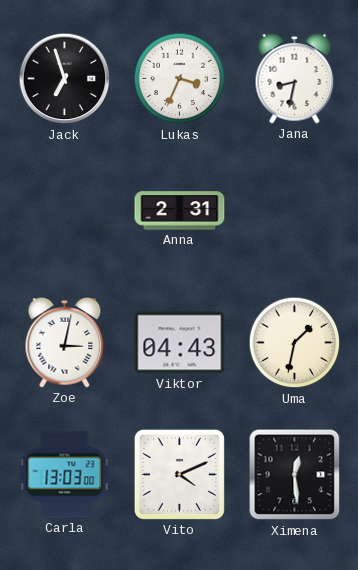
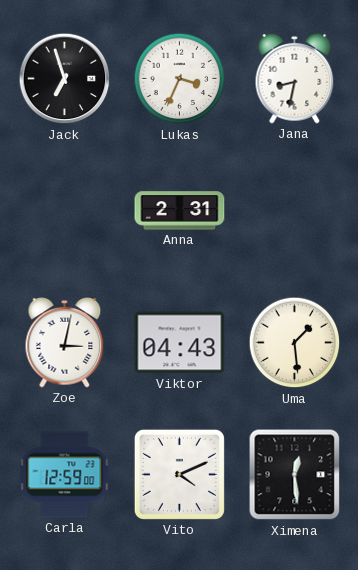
Uma: 1:32 -> 1:29
Carla: 13:03 -> 12:59
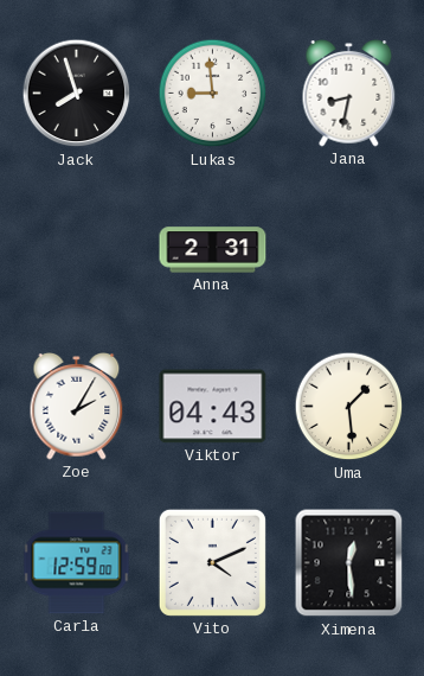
Jack: 6:57 -> 7:57
Lukas: 3:34 -> 8:59
Zoe: 3:02 -> 2:05
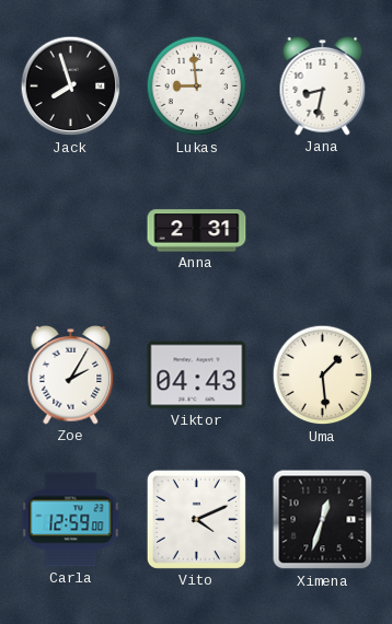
Ximena: 12:29 -> 12:33
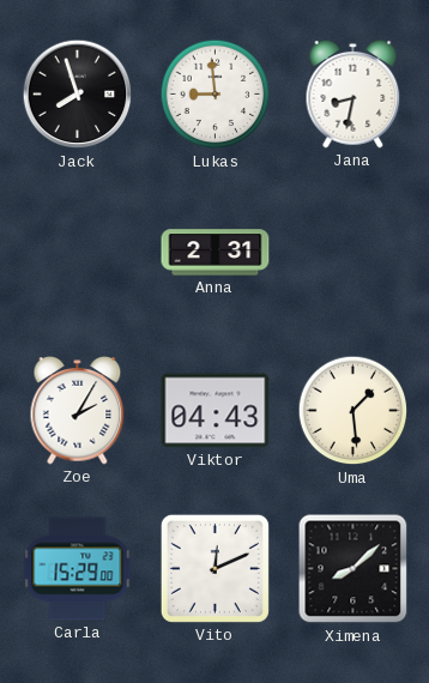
Carla: 12:59 -> 15:29
Vito: 4:11 -> 12:11
Ximena: 12:33 -> 8:08
